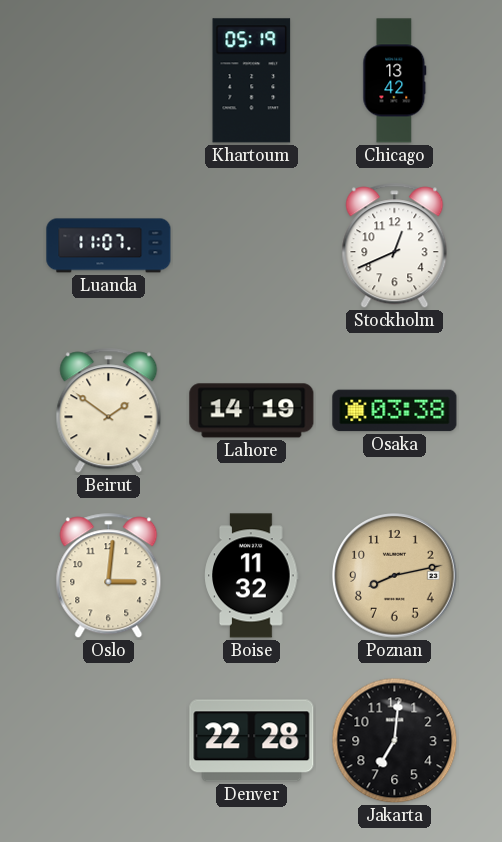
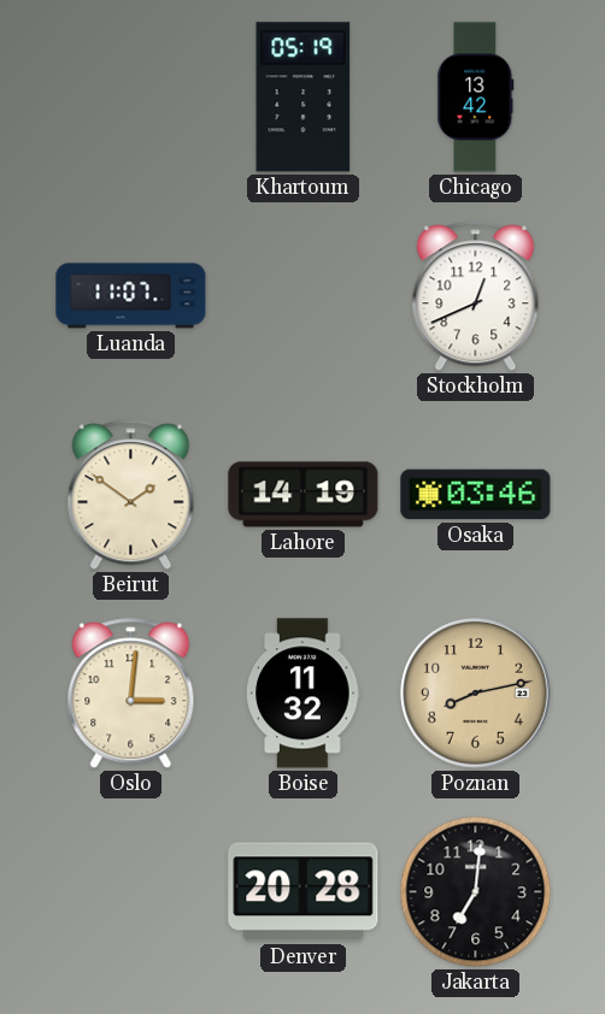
Osaka: 03:38 -> 03:46
Denver: 22:28 -> 20:28
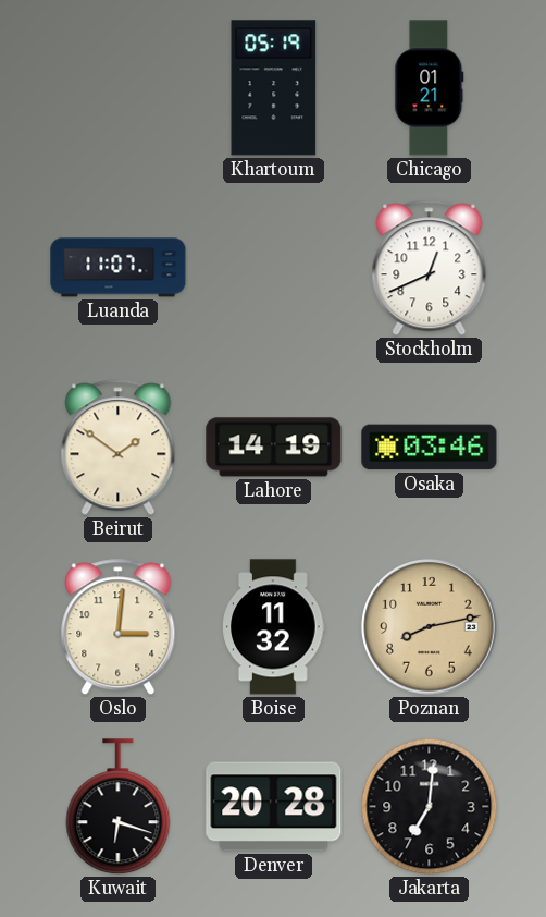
Chicago: 13:42 -> 01:21
Kuwait: none -> 6:18
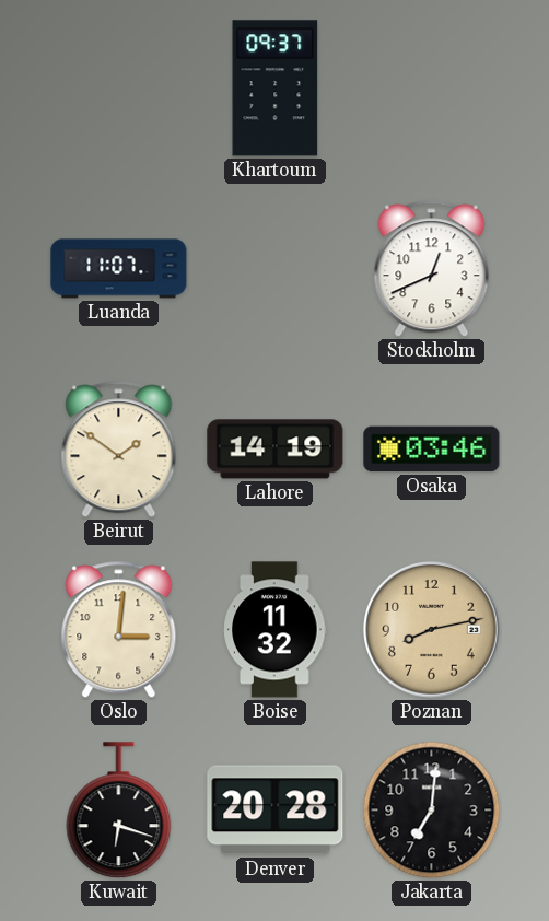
Khartoum: 05:19 -> 09:37
Chicago: 01:21 -> none
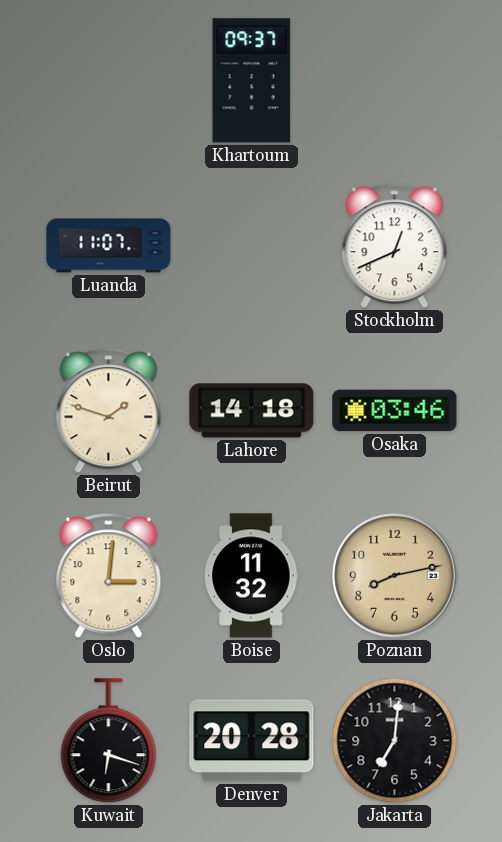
Beirut: 1:51 -> 1:48
Lahore: 14:19 -> 14:18
